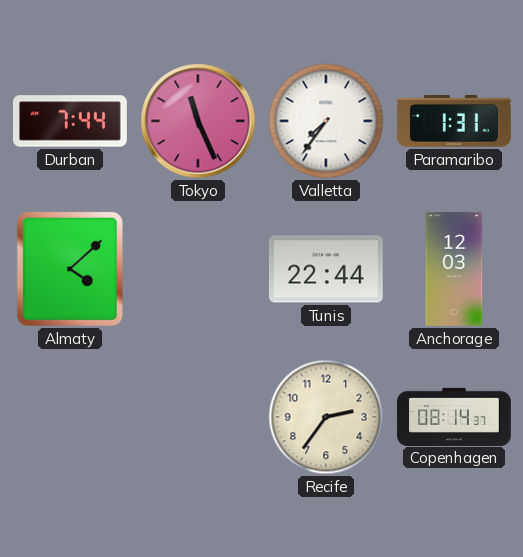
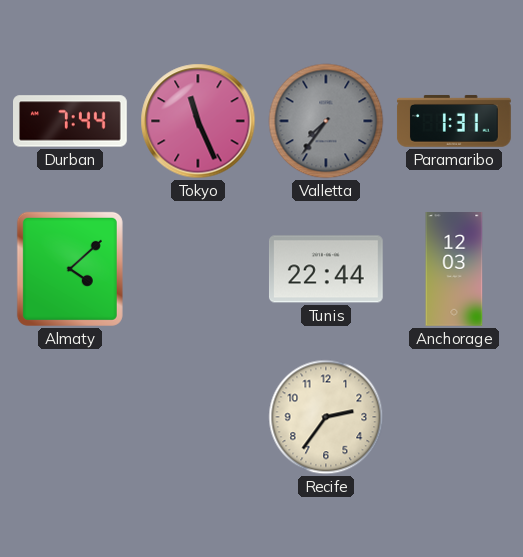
Valletta dial: white -> grey
Copenhagen: 08:14 -> none
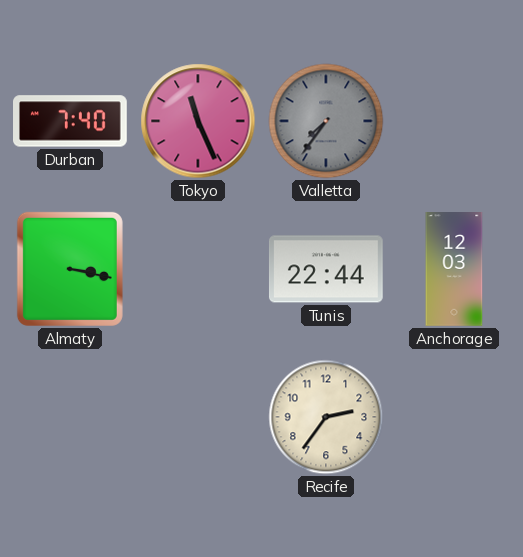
Durban: 7:44 -> 7:40
Paramaribo: 1:31 -> none
Almaty: 4:08 -> 3:17
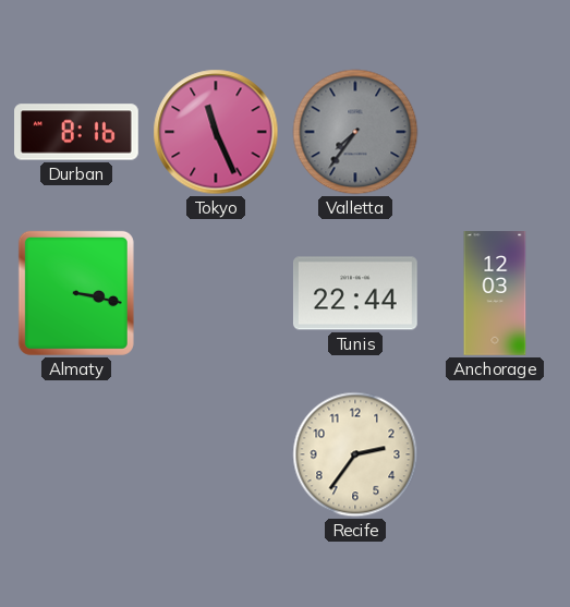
Durban: 7:40 -> 8:16
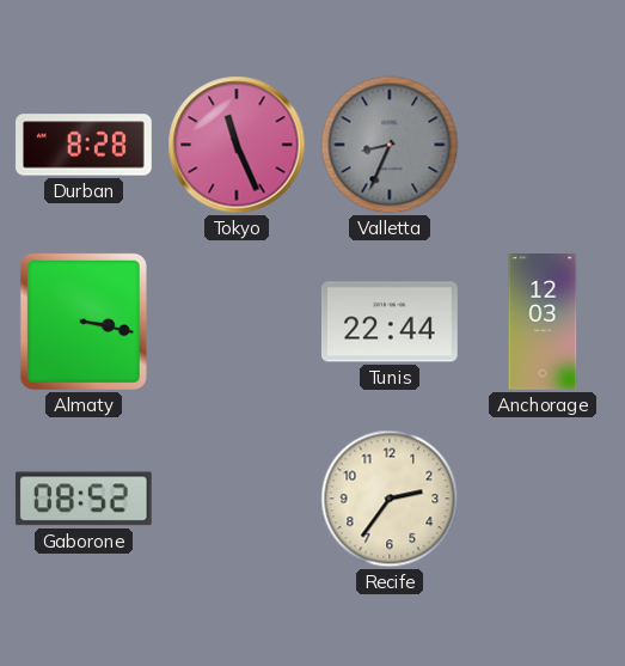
Durban: 8:16 -> 8:28
Valletta: 7:36 -> 8:34
Gaborone: none -> 08:52
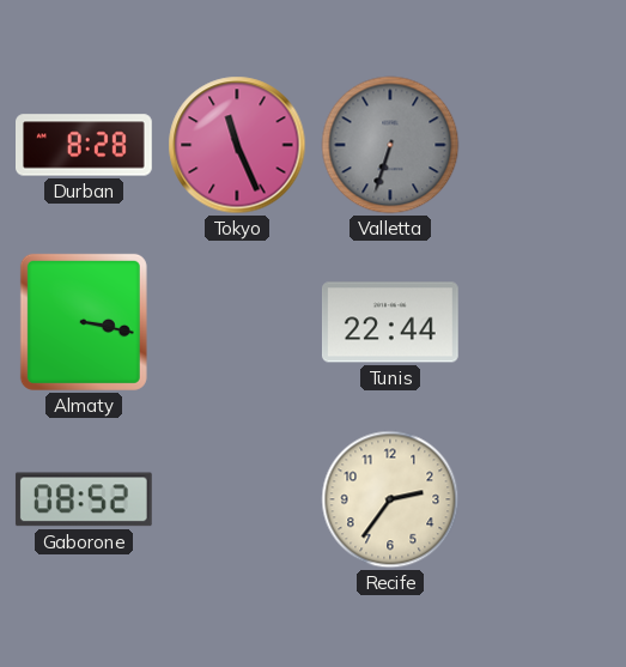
Valletta: 8:34 -> 6:33
Anchorage: 12:03 -> none
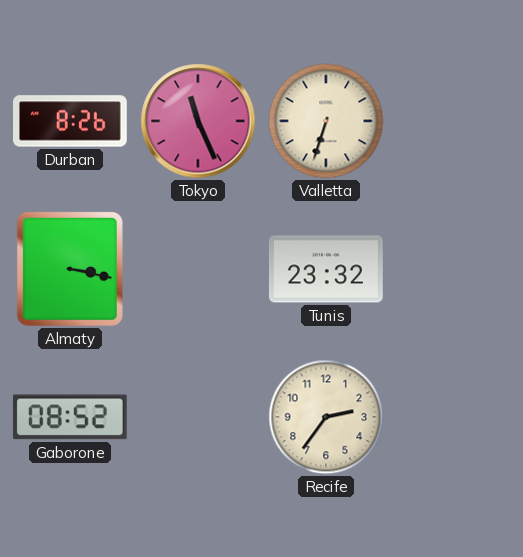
Durban: 8:28 -> 8:26
Valletta dial: grey -> cream
Tunis: 22:44 -> 23:32
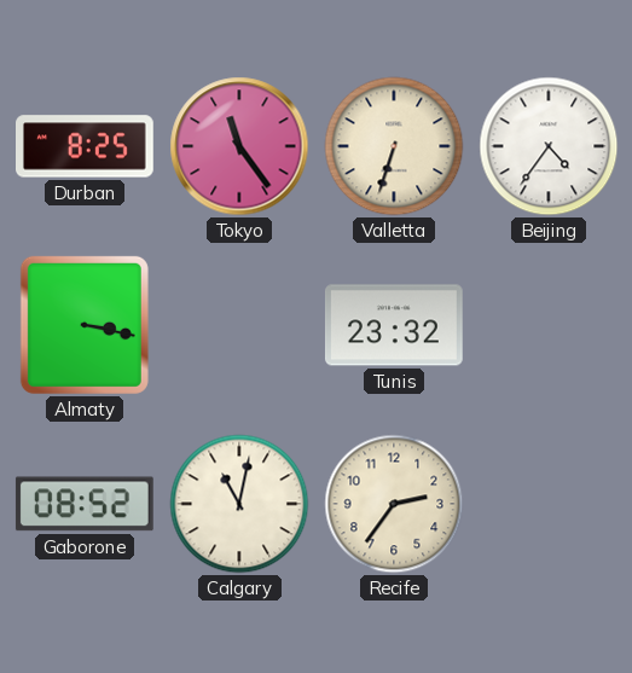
Durban: 8:26 -> 8:25
Tokyo: 11:26 -> 11:24
Beijing: none -> 4:36
Calgary: none -> 11:02
